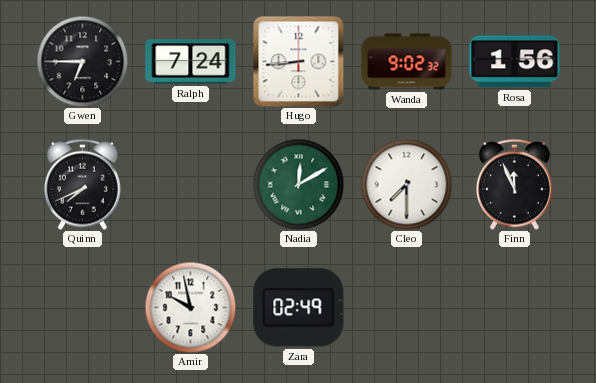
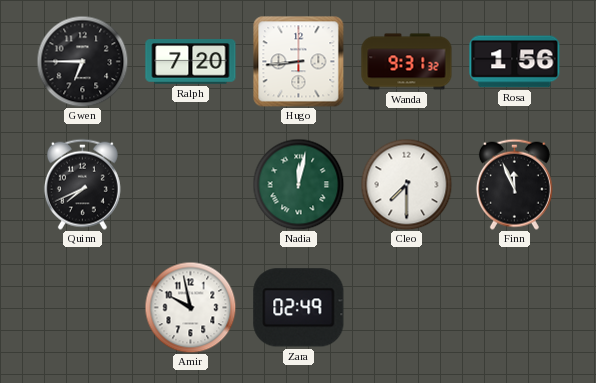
Ralph: 7:24 -> 7:20
Wanda: 9:02 -> 9:31
Nadia: 12:10 -> 12:02
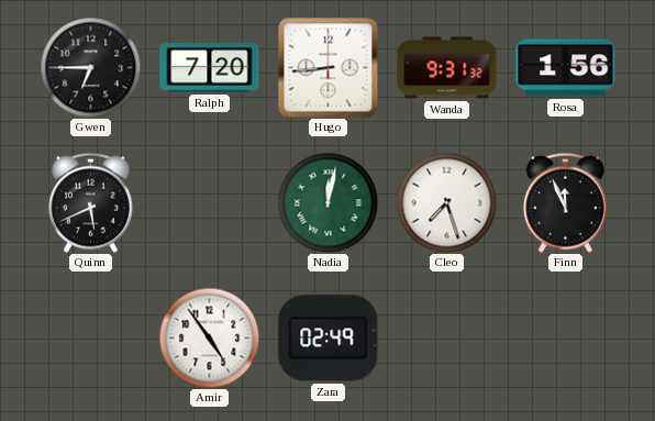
Quinn: 7:41 -> 5:41
Cleo: 7:30 -> 7:27
Amir: 9:58 -> 4:54
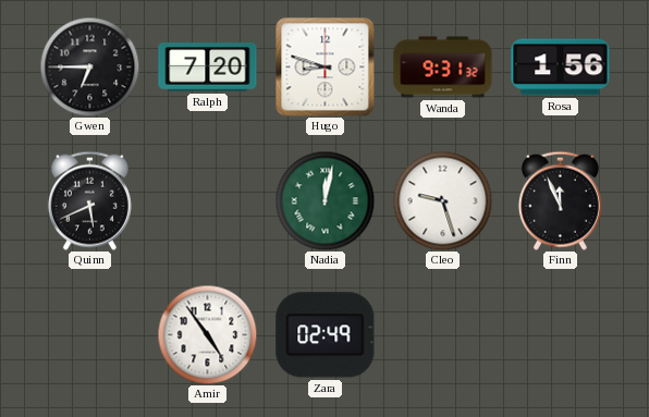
Hugo: 8:44 -> 8:48
Cleo: 7:27 -> 9:27
